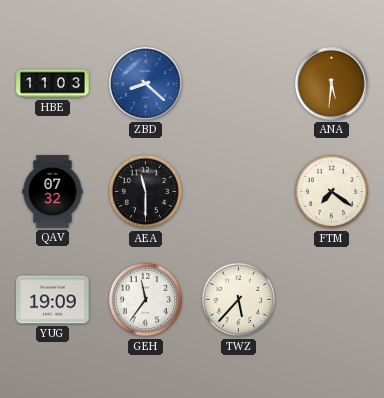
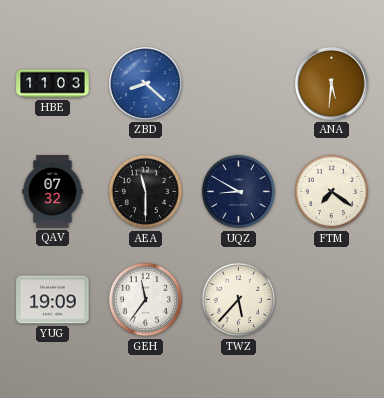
UQZ: none -> 8:50
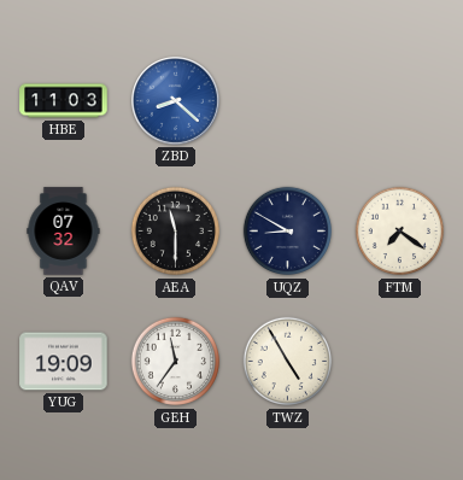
ANA: 5:31 -> none
TWZ: 5:37 -> 4:55
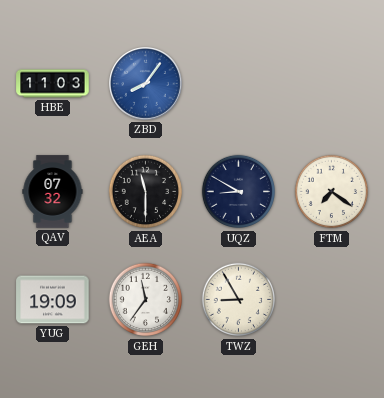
ZBD: 8:22 -> 8:06
TWZ: 4:55 -> 8:55
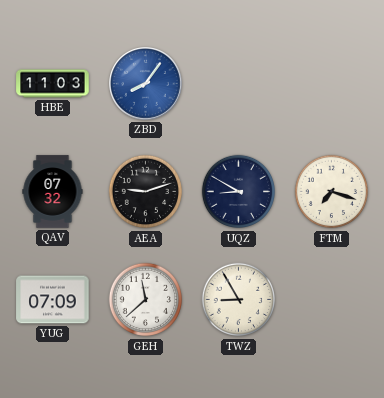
AEA: 11:30 -> 9:12
FTM: 7:21 -> 7:18
YUG: 19:09 -> 07:09
GEH: 11:36 -> 11:38
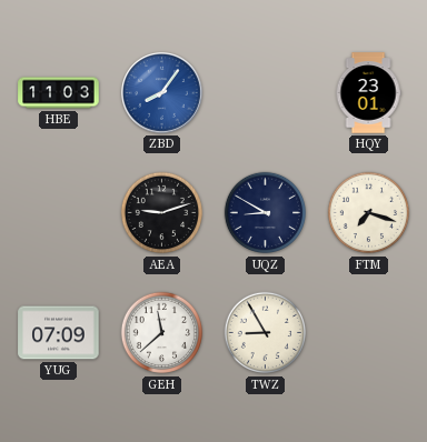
HQY: none -> 23:01
QAV: 07:32 -> none
